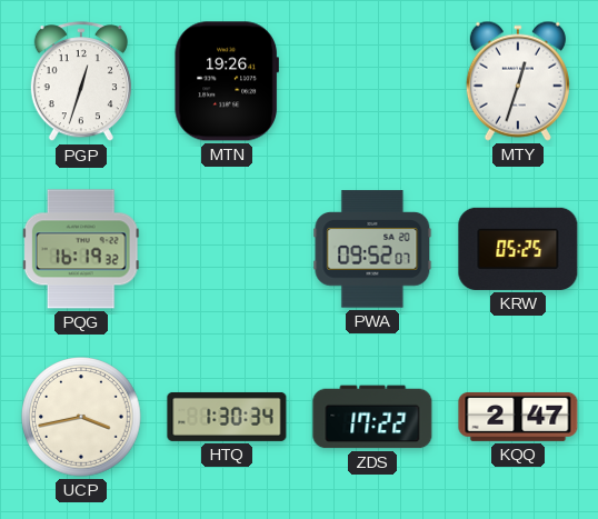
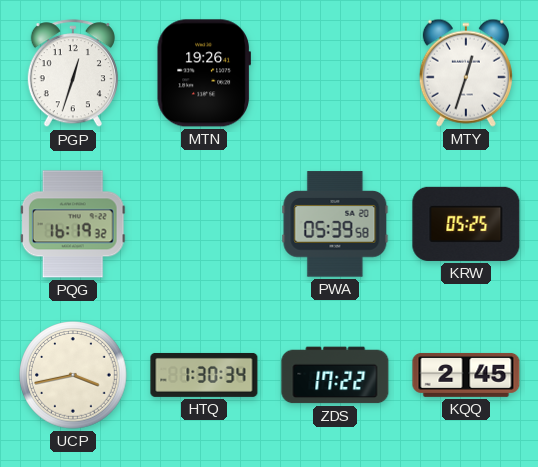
PWA: 09:52 -> 05:39
KQQ: 2:47 -> 2:45
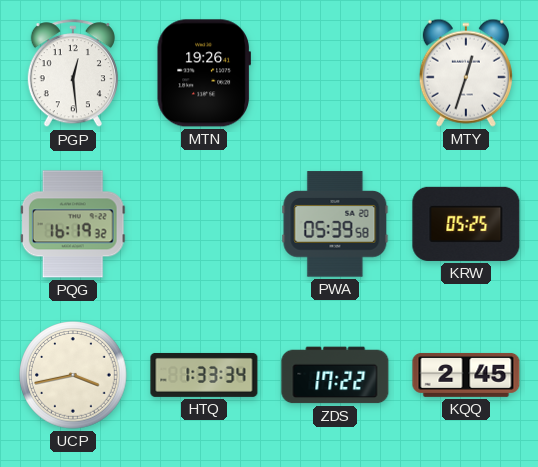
PGP: 12:33 -> 12:29
HTQ: 1:30 -> 1:33
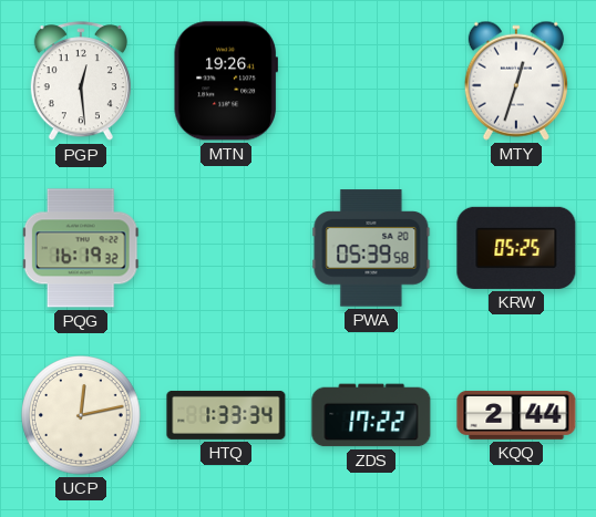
UCP: 3:43 -> 12:13
KQQ: 2:45 -> 2:44
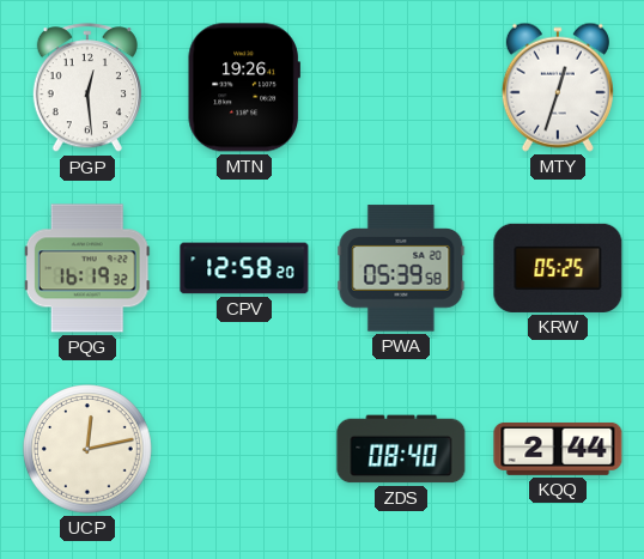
CPV: none -> 12:58
HTQ: 1:33 -> none
ZDS: 17:22 -> 08:40
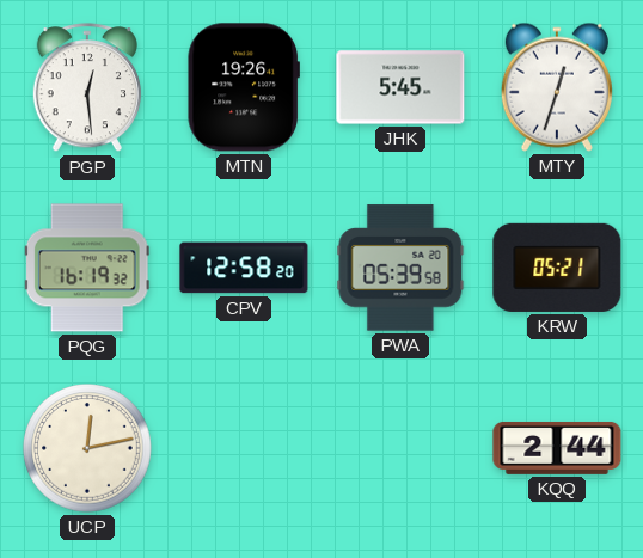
JHK: none -> 5:45
KRW: 05:25 -> 05:21
ZDS: 08:40 -> none
